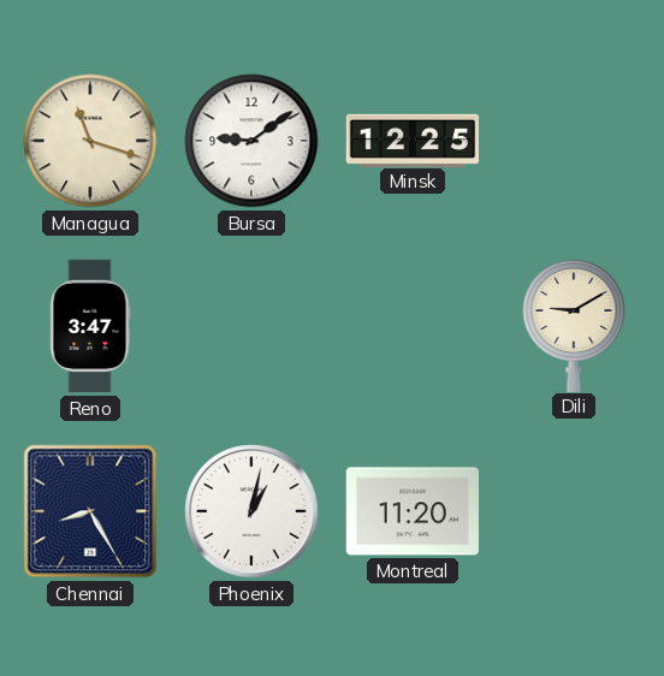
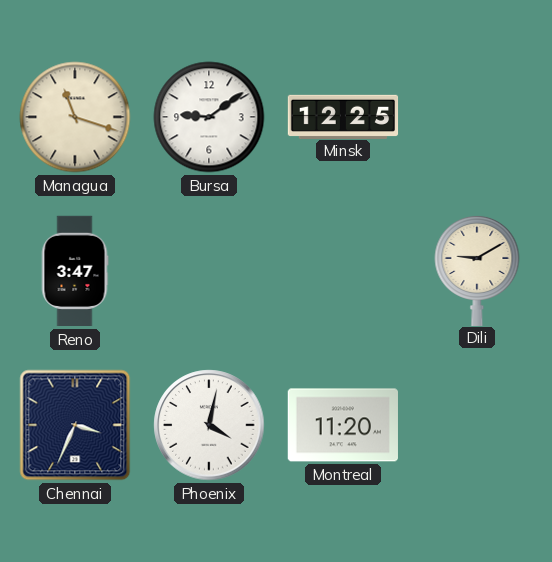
Chennai: 8:25 -> 3:34
Phoenix: 1:02 -> 4:02
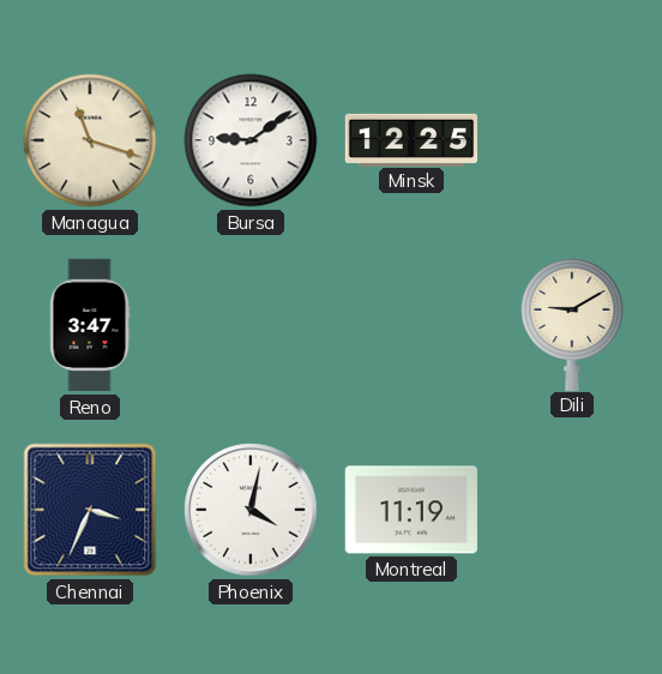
Montreal: 11:20 -> 11:19
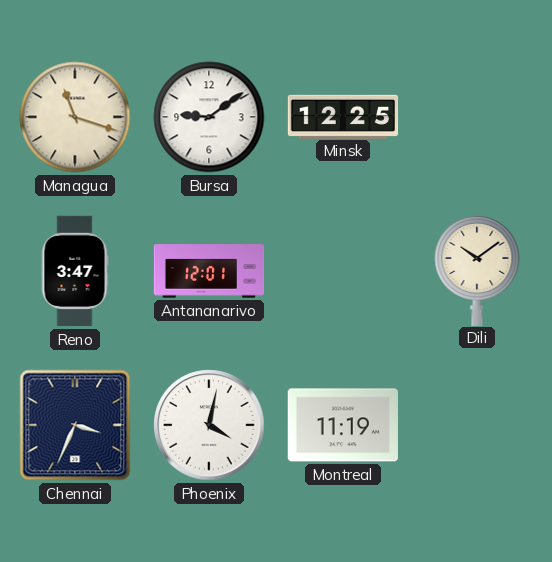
Antananarivo: none -> 12:01
Dili: 9:10 -> 10:09
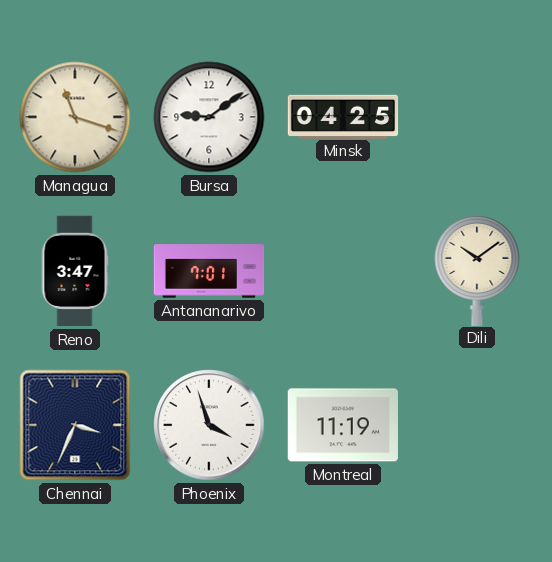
Minsk: 12:25 -> 04:25
Antananarivo: 12:01 -> 7:01
Phoenix: 4:02 -> 3:57
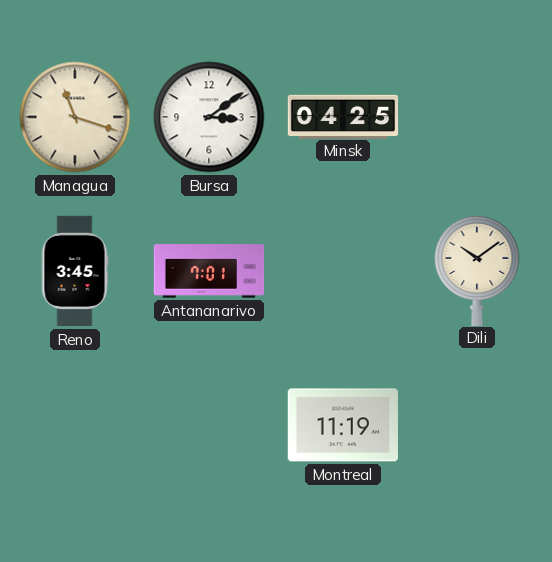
Bursa: 9:09 -> 3:09
Reno: 3:47 -> 3:45
Chennai: 3:34 -> none
Phoenix: 3:57 -> none
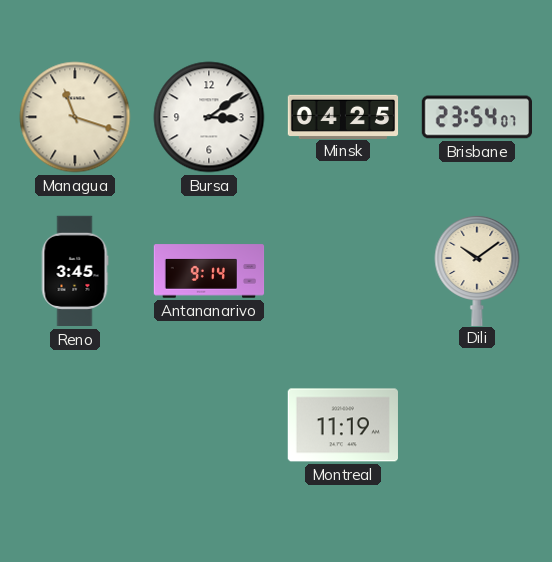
Brisbane: none -> 23:54
Antananarivo: 7:01 -> 9:14
